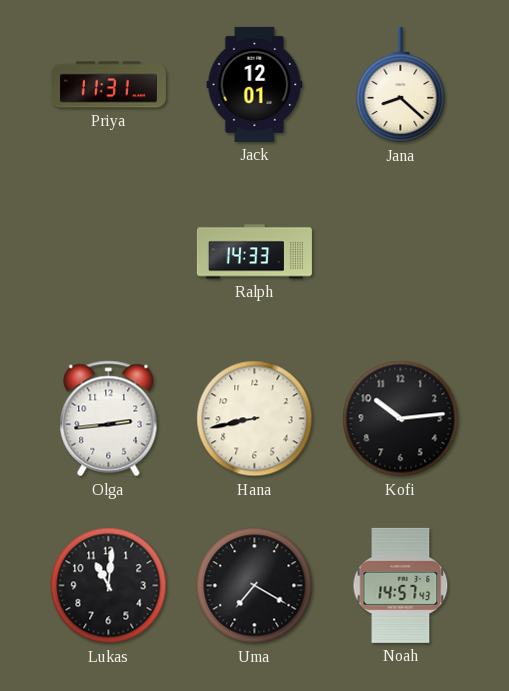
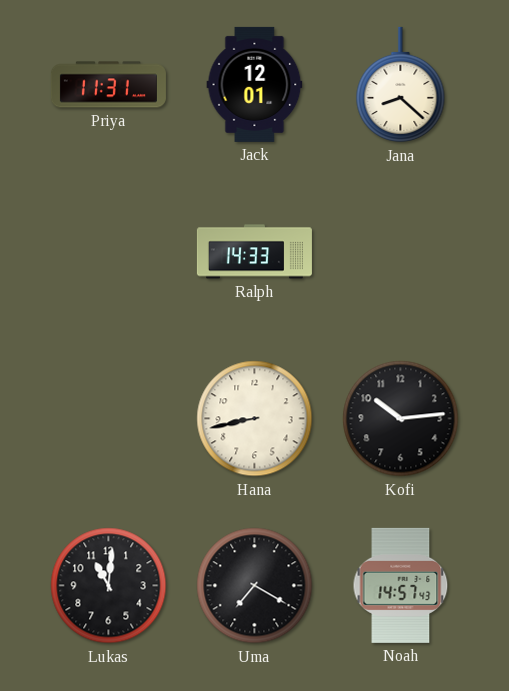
Olga: 2:44 -> none
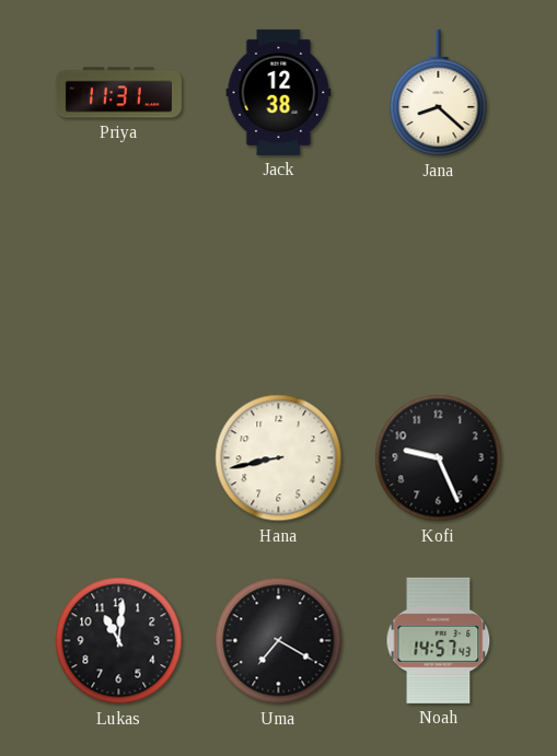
Jack: 12:01 -> 12:38
Ralph: 14:33 -> none
Kofi: 10:14 -> 9:26
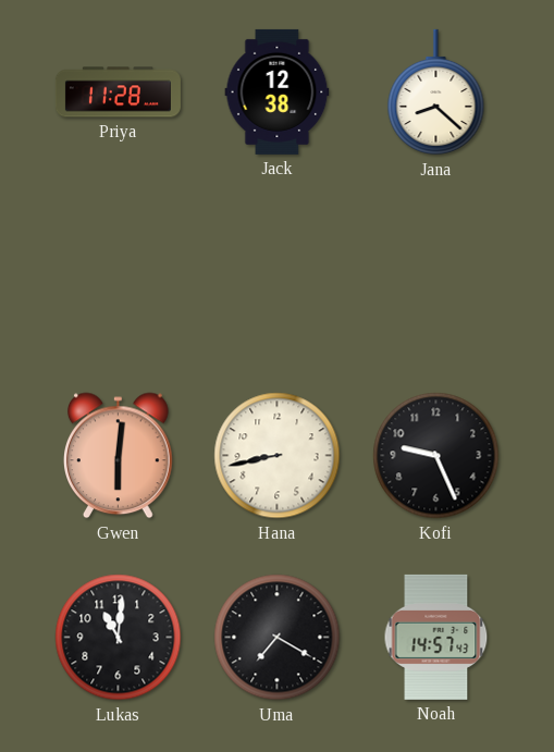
Priya: 11:31 -> 11:28
Gwen: none -> 6:01
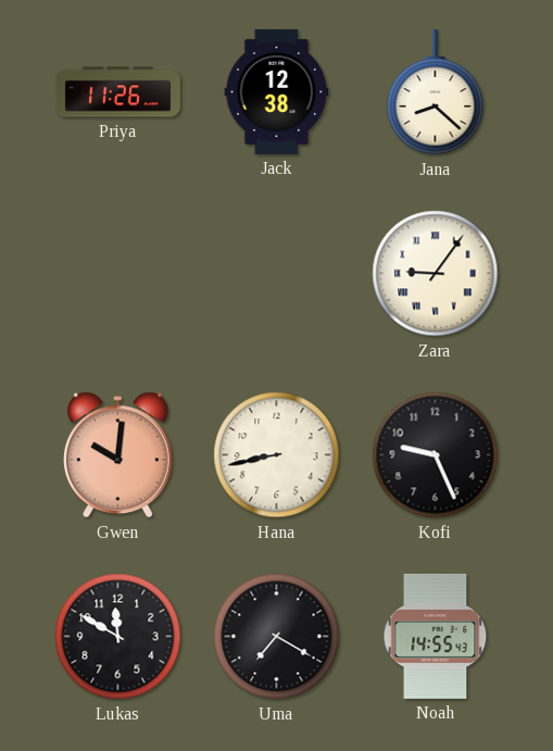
Priya: 11:28 -> 11:26
Zara: none -> 9:06
Gwen: 6:01 -> 10:01
Lukas: 11:01 -> 11:50
Noah: 14:57 -> 14:55
